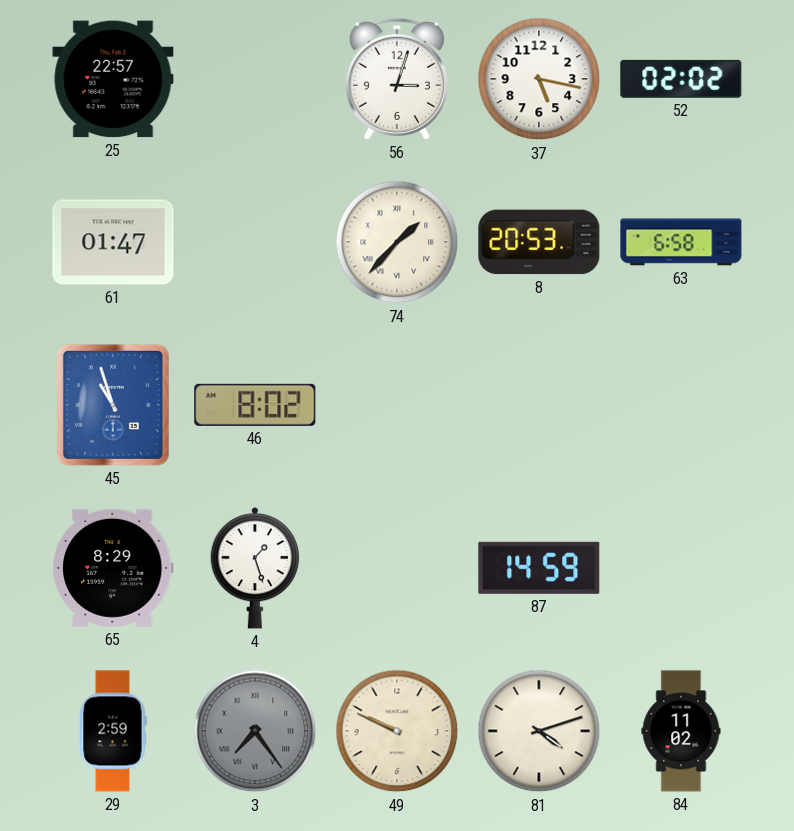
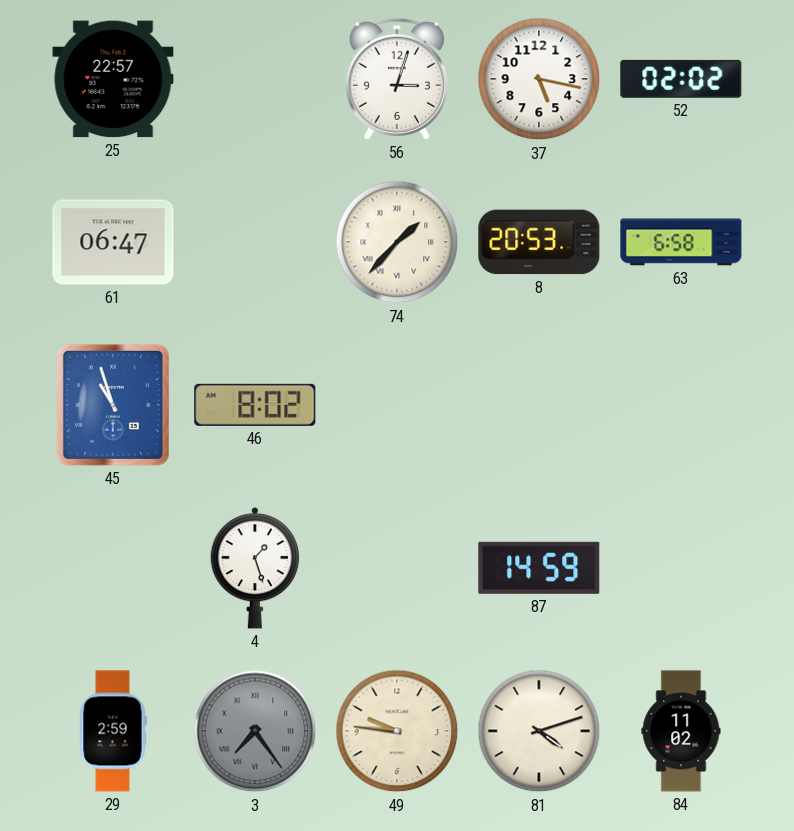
61: 01:47 -> 06:47
65: 8:29 -> none
49: 9:49 -> 9:46
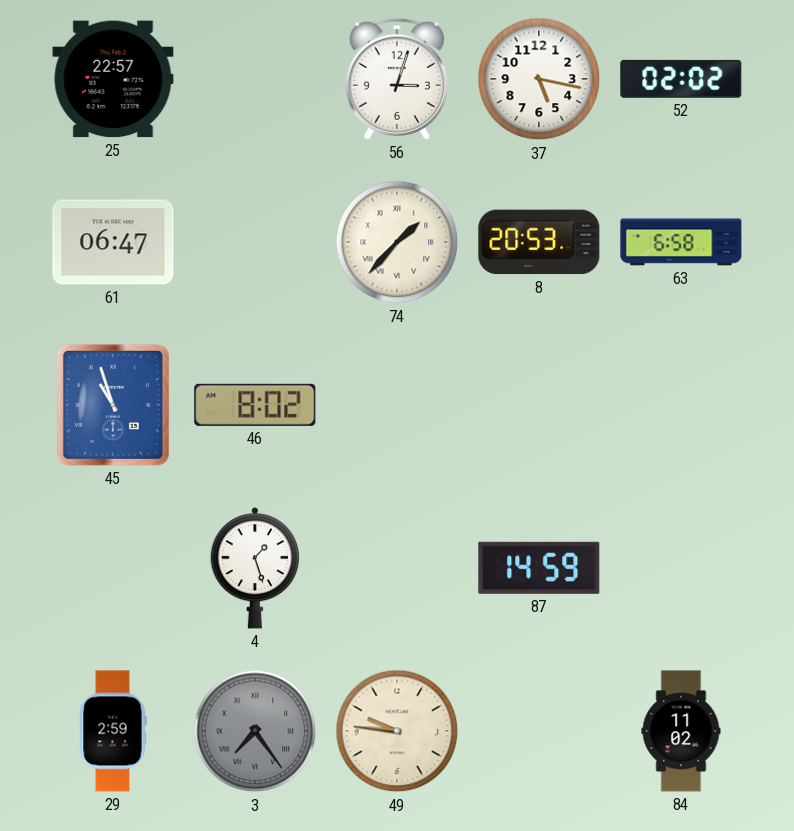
81: 4:12 -> none
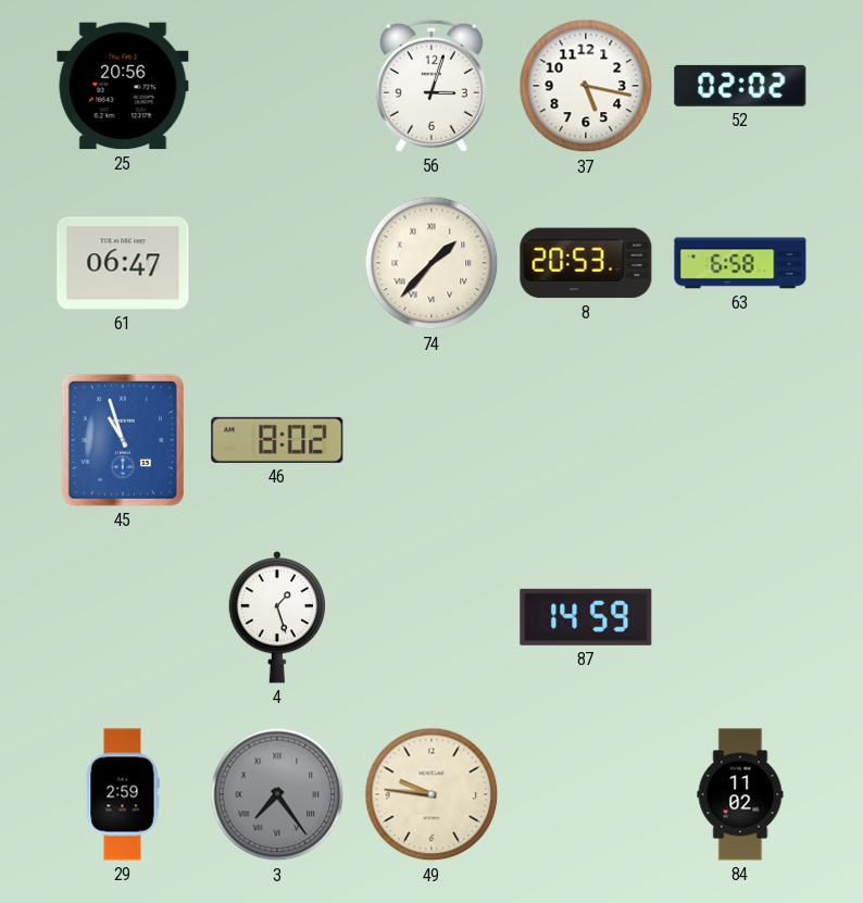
25: 22:57 -> 20:56
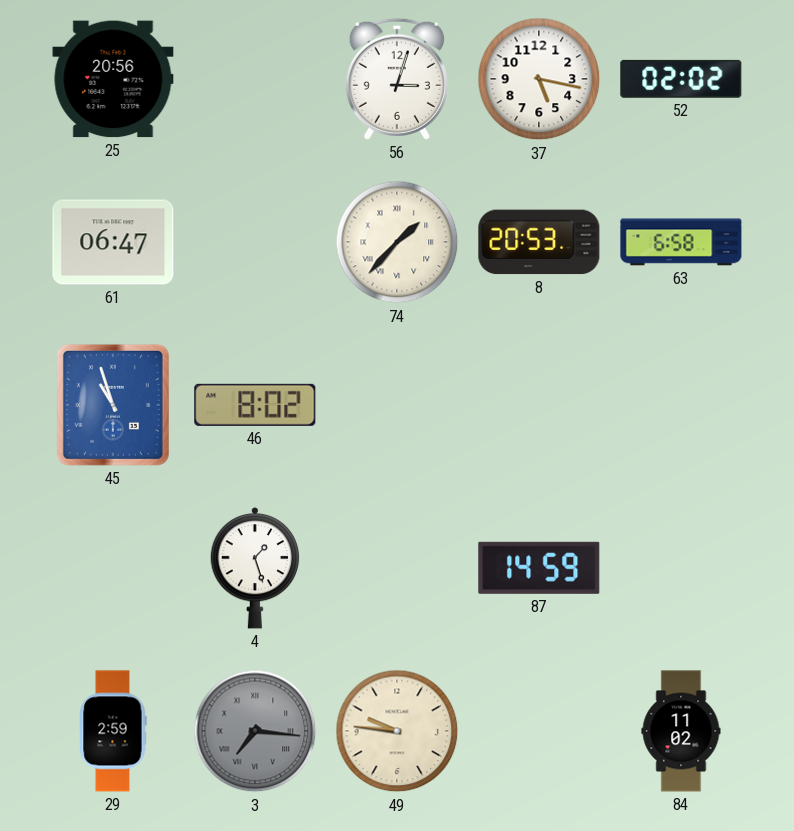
3: 7:24 -> 7:16
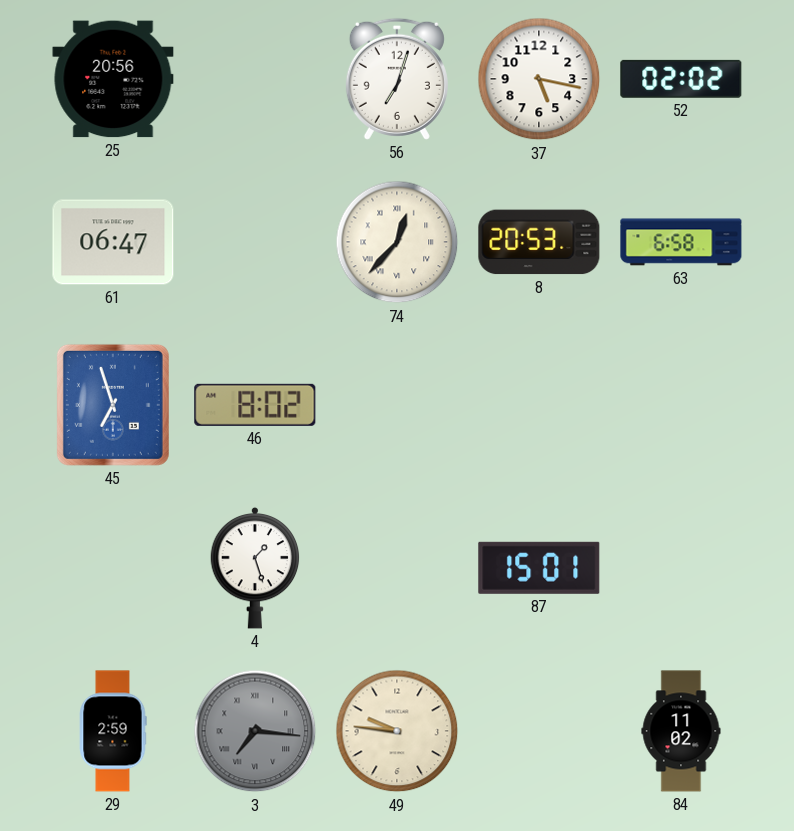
56: 3:03 -> 7:03
74: 1:37 -> 12:37
45: 10:57 -> 6:57
87: 14:59 -> 15:01
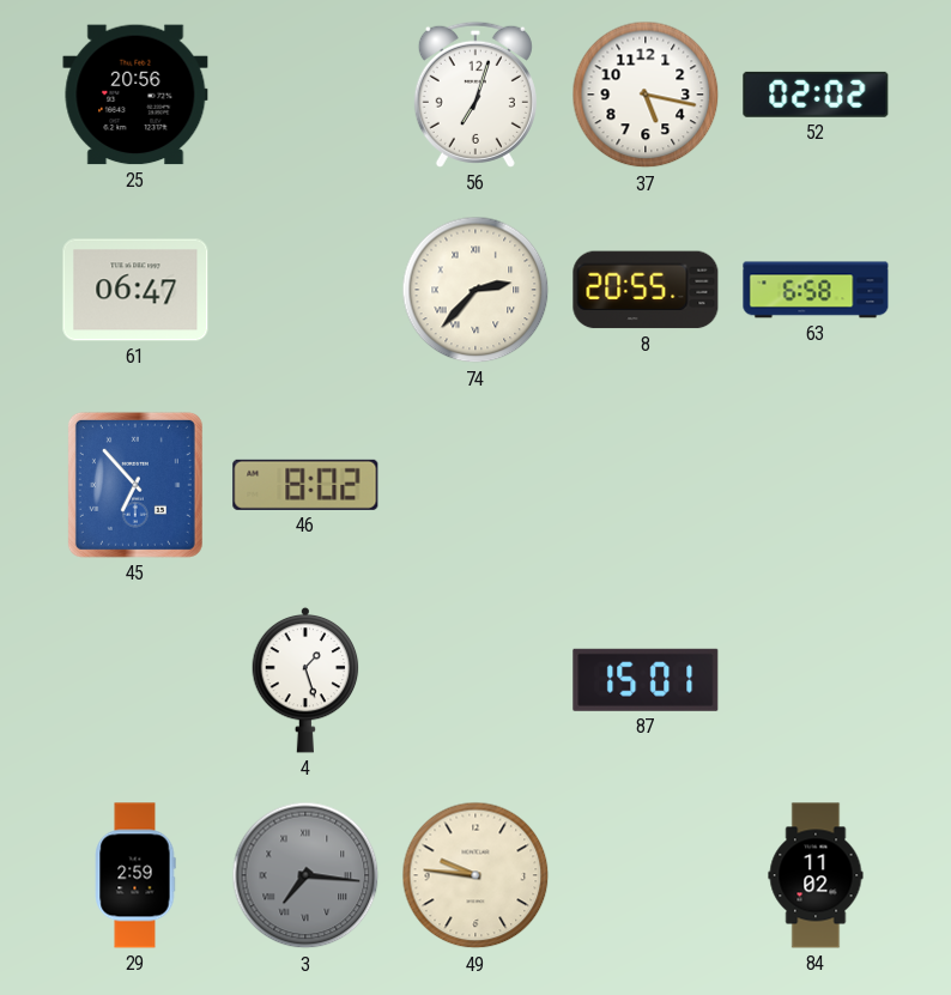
74: 12:37 -> 2:37
8: 20:53 -> 20:55
45: 6:57 -> 6:53
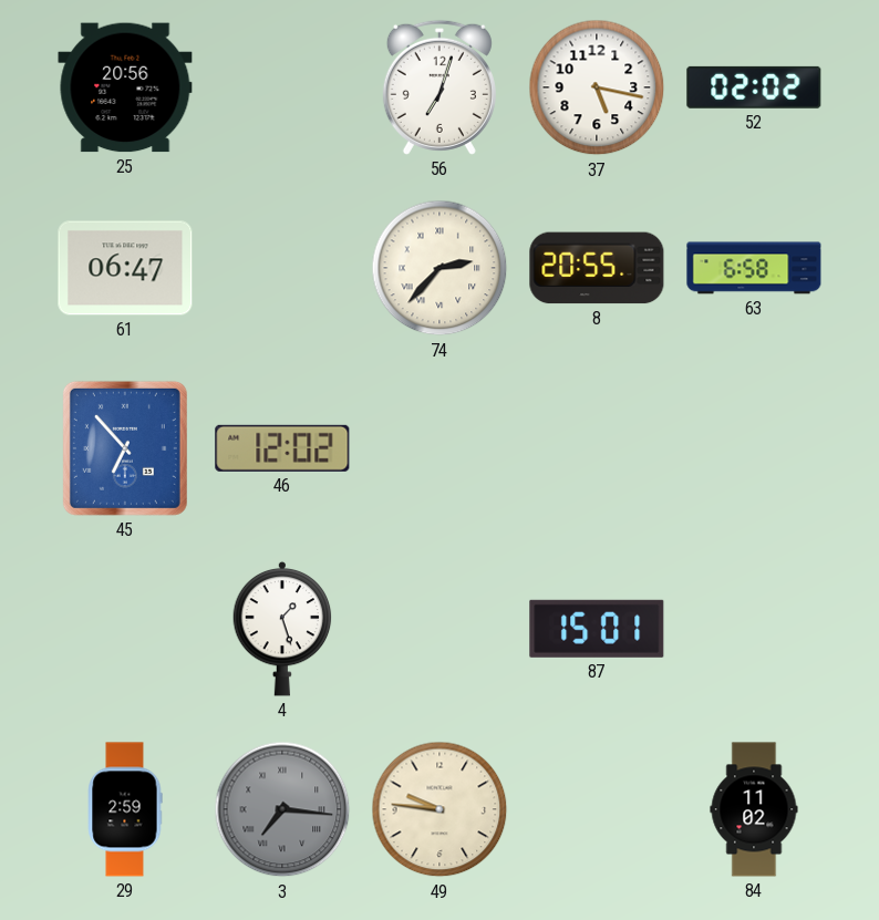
46: 8:02 -> 12:02
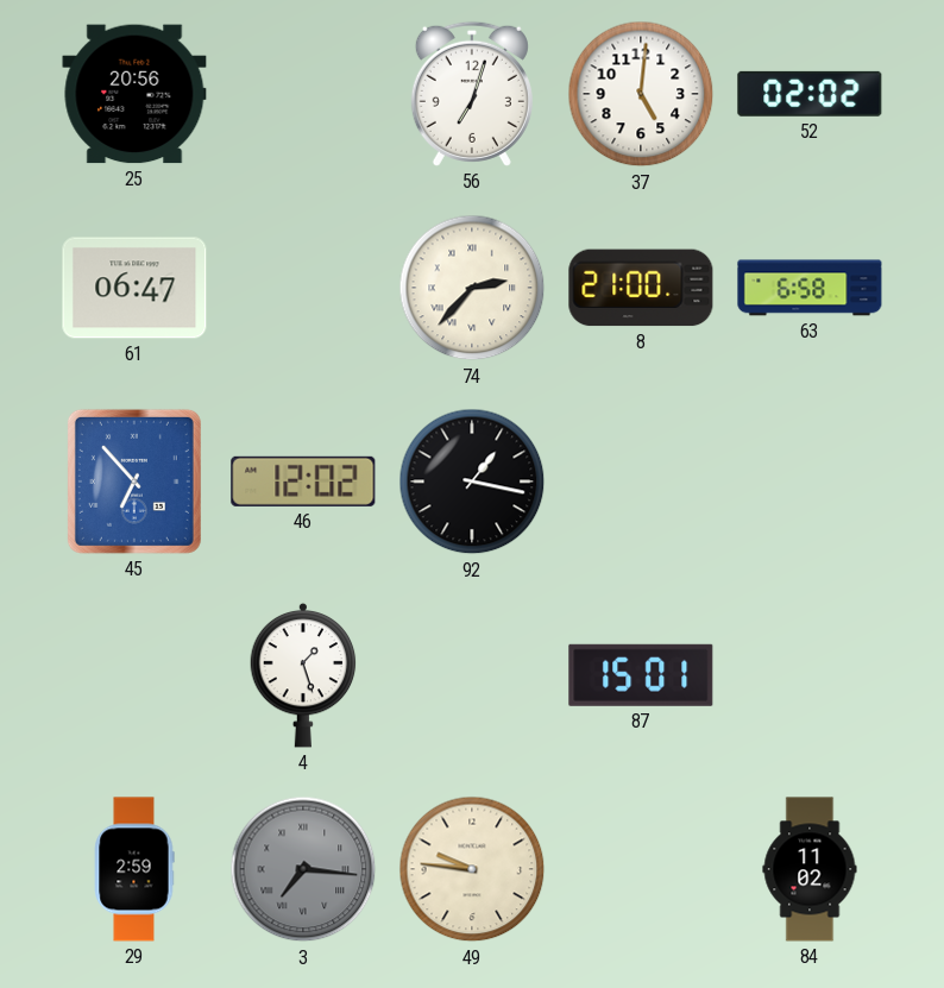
37: 5:17 -> 5:01
8: 20:55 -> 21:00
92: none -> 1:17
